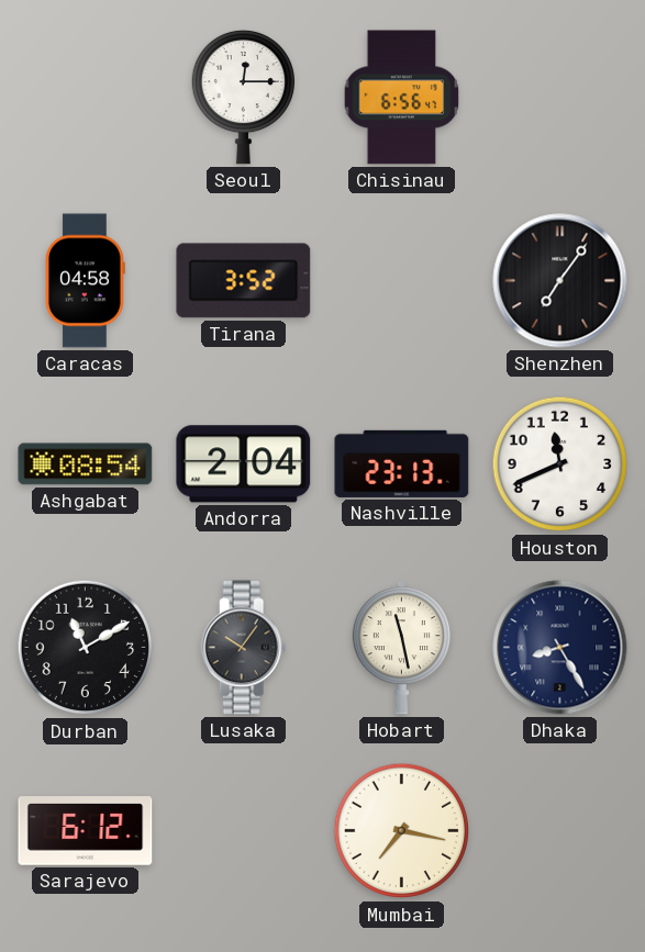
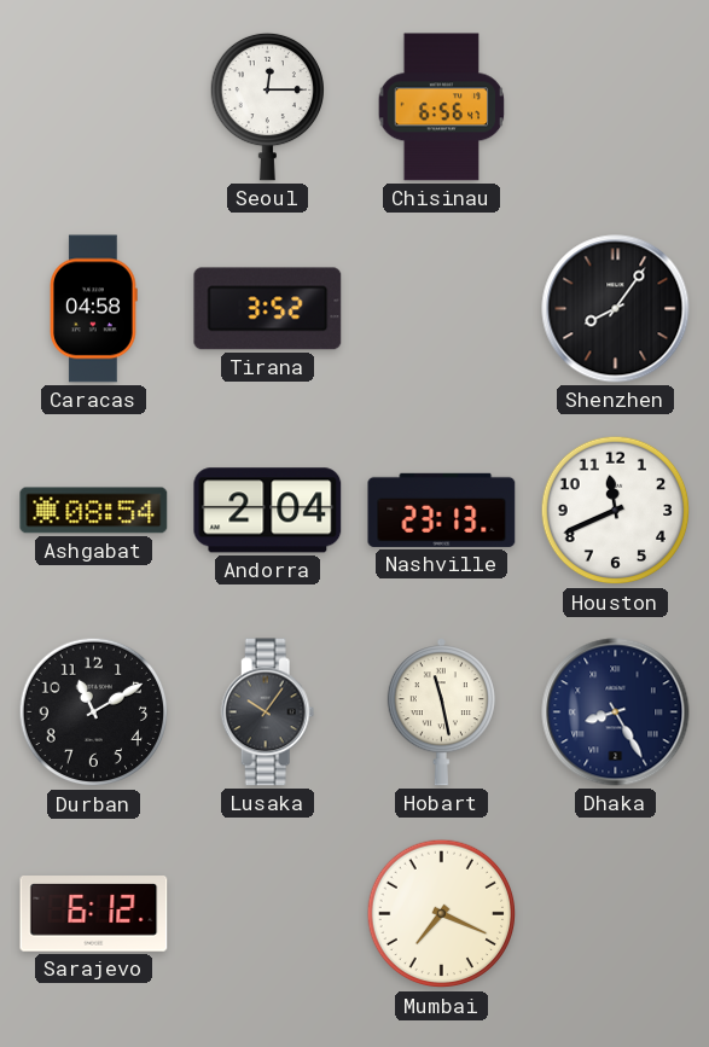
Shenzhen: 7:06 -> 8:06
Mumbai: 7:17 -> 7:19
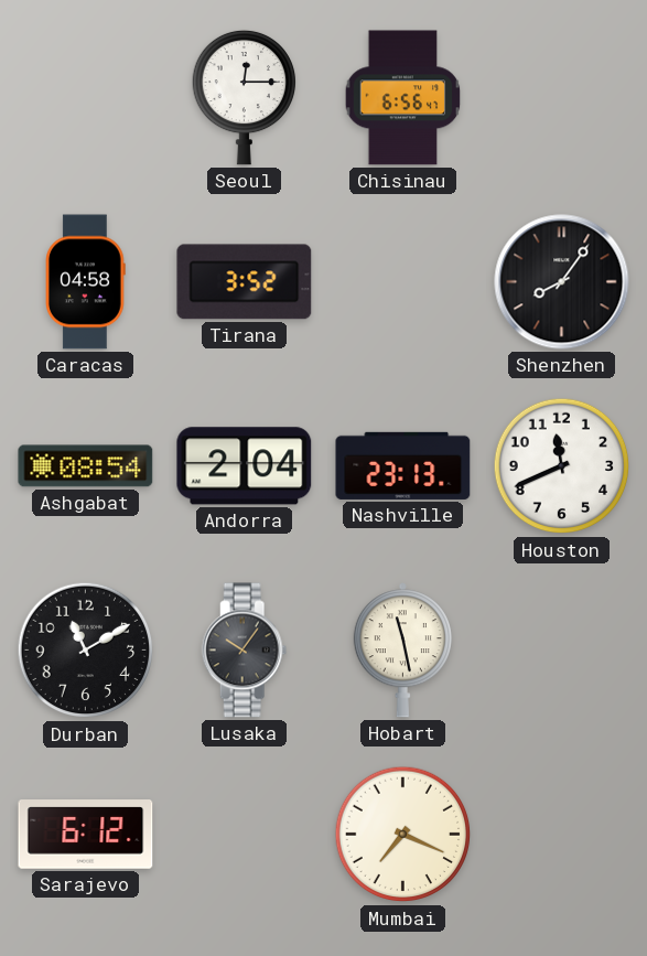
Dhaka: 8:25 -> none
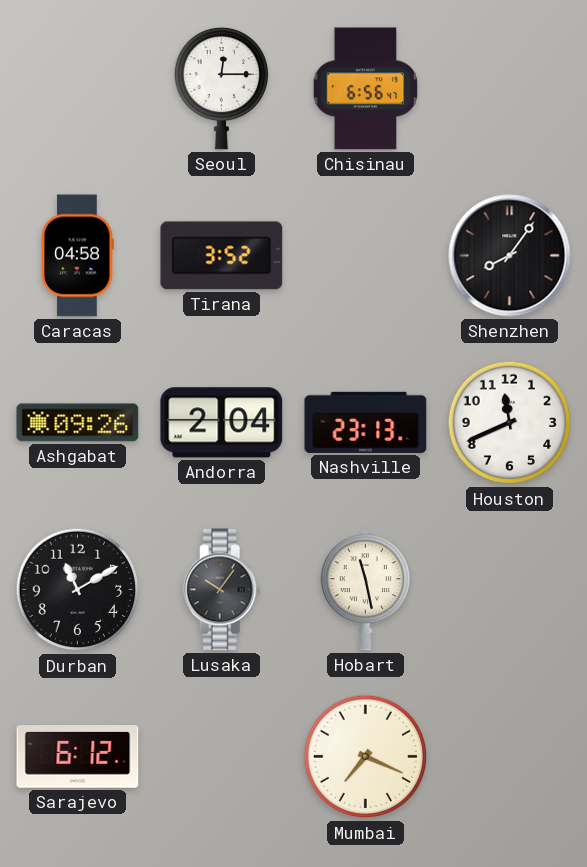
Ashgabat: 08:54 -> 09:26
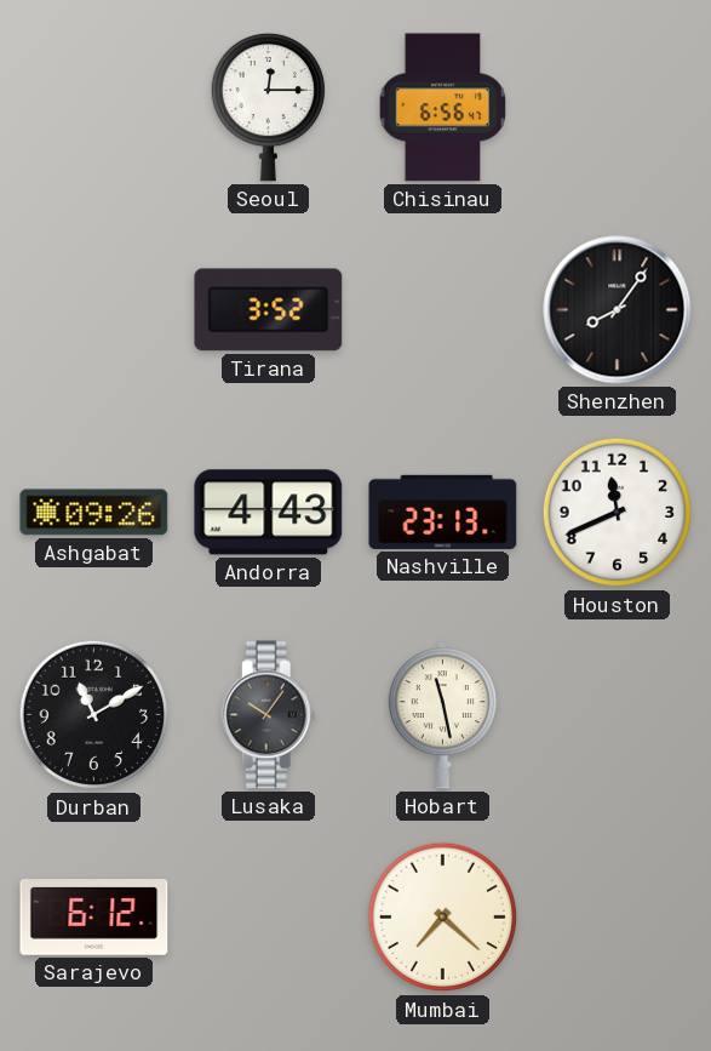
Caracas: 04:58 -> none
Andorra: 2:04 -> 4:43
Mumbai: 7:19 -> 7:22
